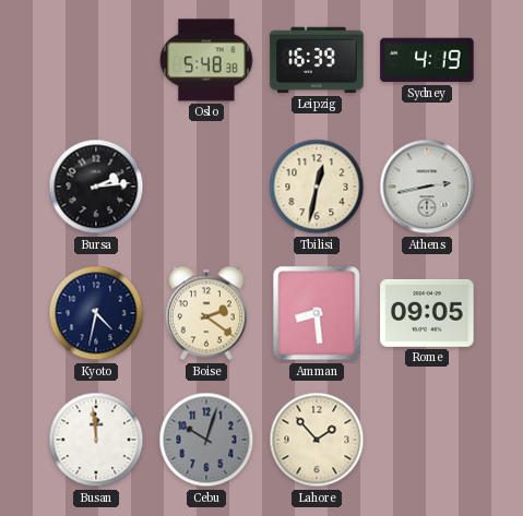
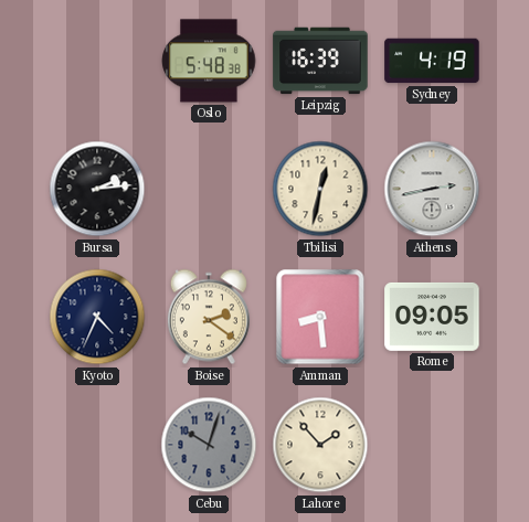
Kyoto: 4:32 -> 4:34
Busan: 11:59 -> none
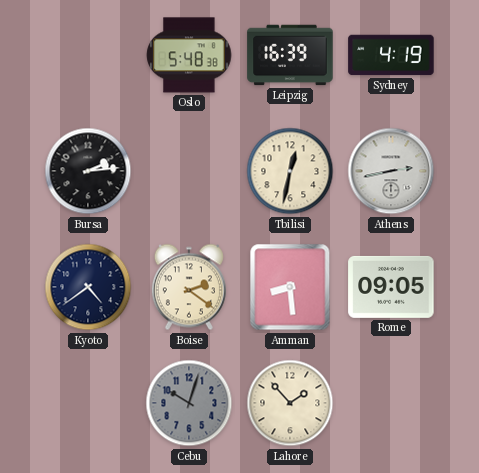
Kyoto: 4:34 -> 4:39
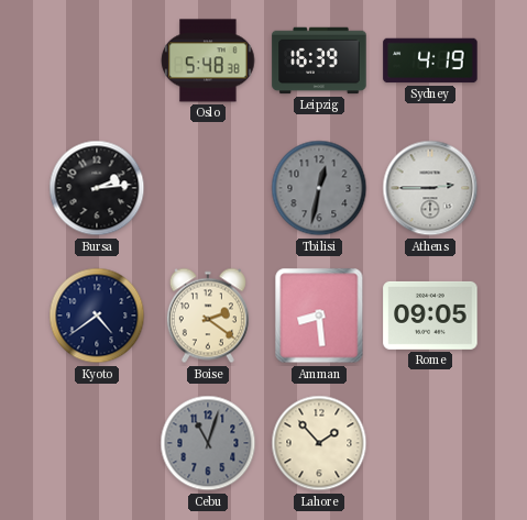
Tbilisi dial: cream -> grey
Athens: 2:43 -> 2:45
Cebu: 10:03 -> 11:03
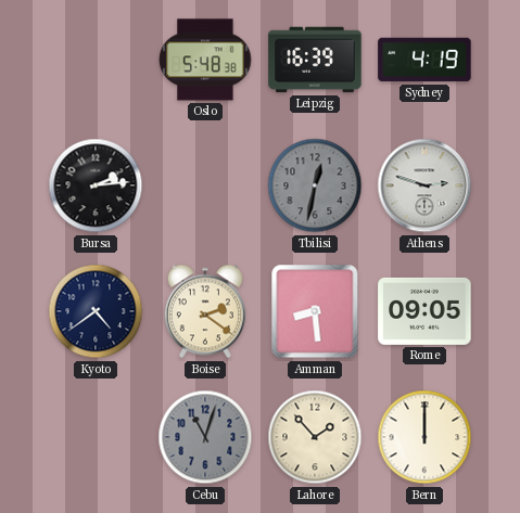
Athens: 2:45 -> 2:48
Bern: none -> 12:00
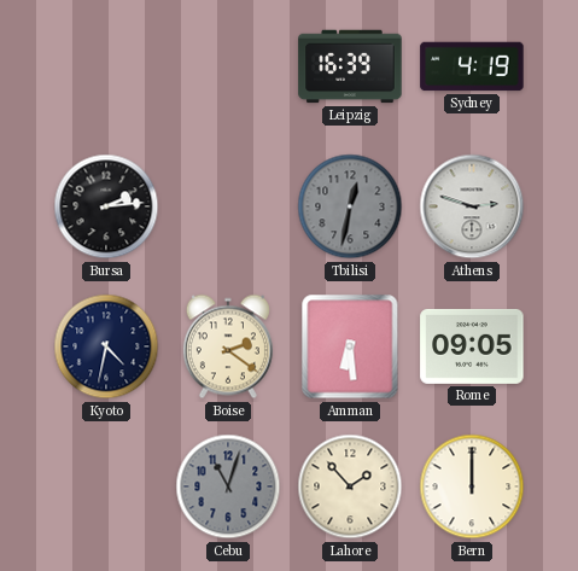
Oslo: 5:48 -> none
Kyoto: 4:39 -> 4:32
Amman: 8:29 -> 6:29
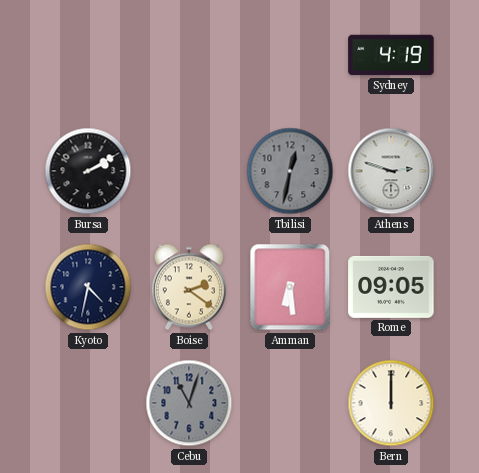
Leipzig: 16:39 -> none
Bursa: 2:14 -> 2:10
Lahore: 1:53 -> none
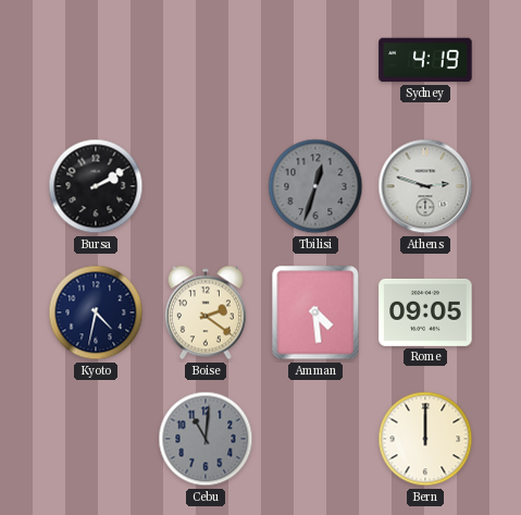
Tbilisi: 12:32 -> 12:33
Amman: 6:29 -> 4:29
Cebu: 11:03 -> 11:01
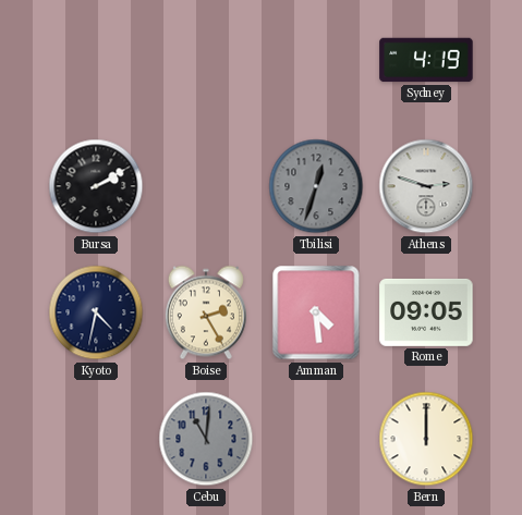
Boise: 2:21 -> 2:25
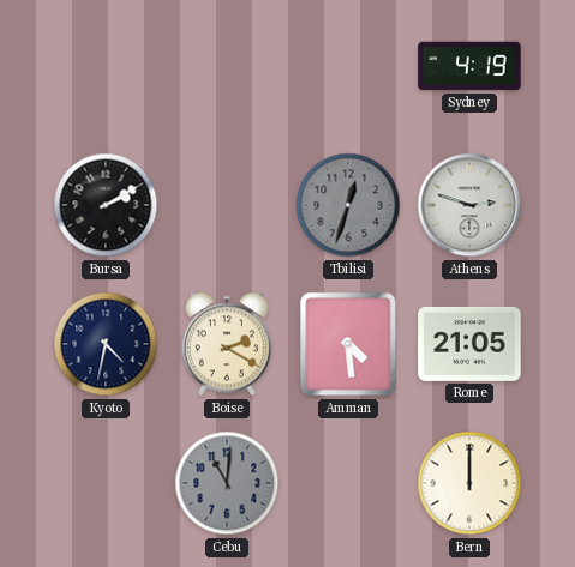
Boise: 2:25 -> 2:20
Rome: 09:05 -> 21:05
